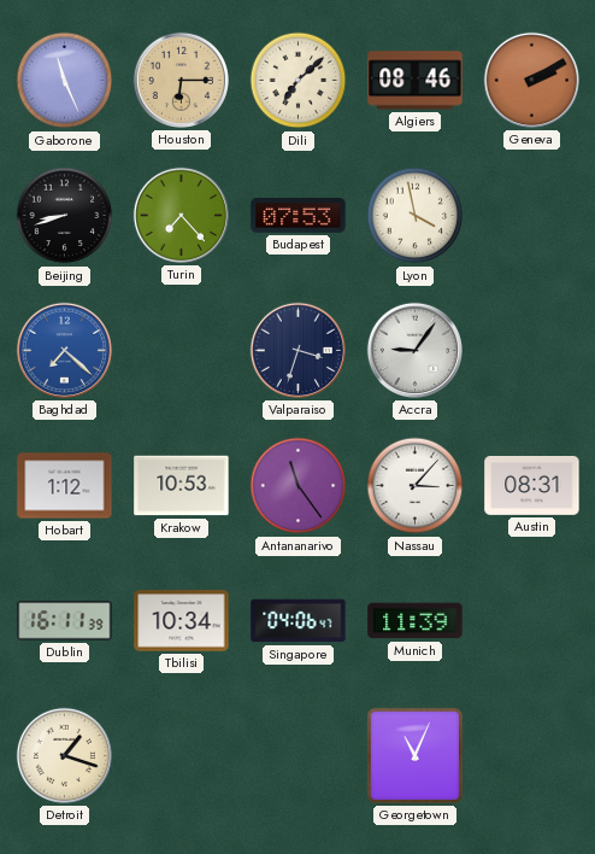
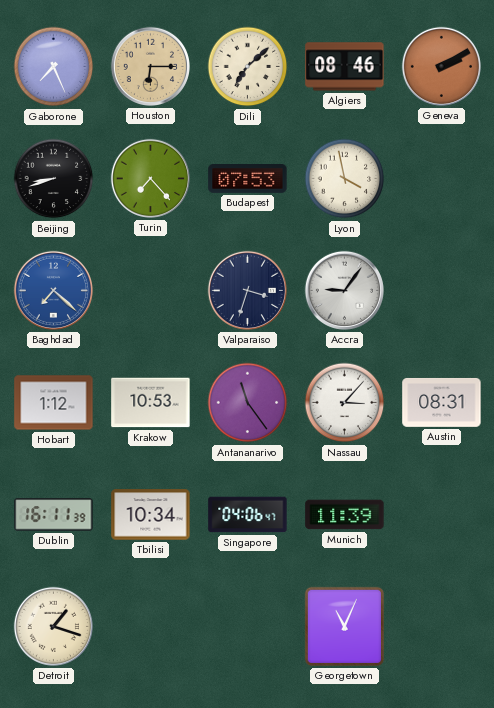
Gaborone: 11:26 -> 7:26
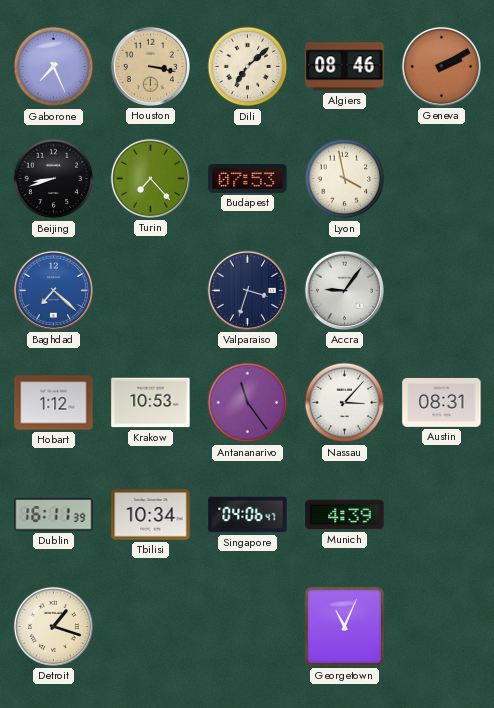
Houston: 6:15 -> 3:17
Munich: 11:39 -> 4:39
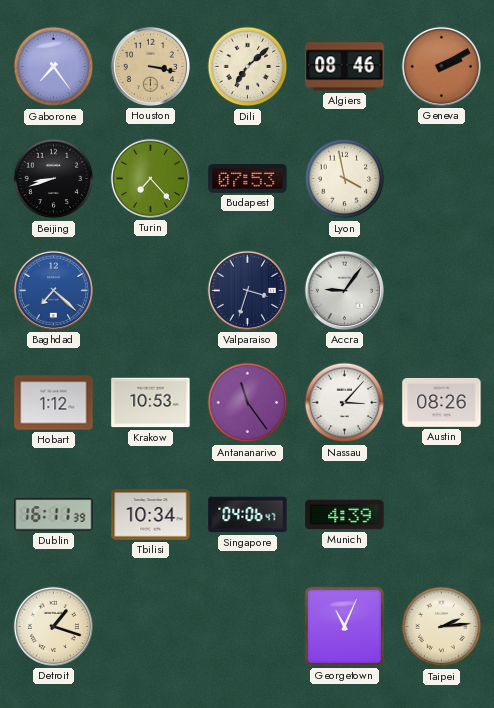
Gaborone: 7:26 -> 7:24
Austin: 08:31 -> 08:26
Taipei: none -> 2:14
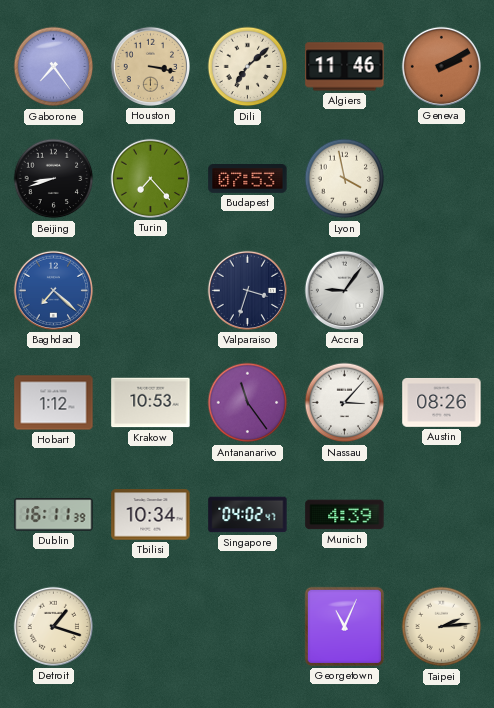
Algiers: 08:46 -> 11:46
Singapore: 04:06 -> 04:02
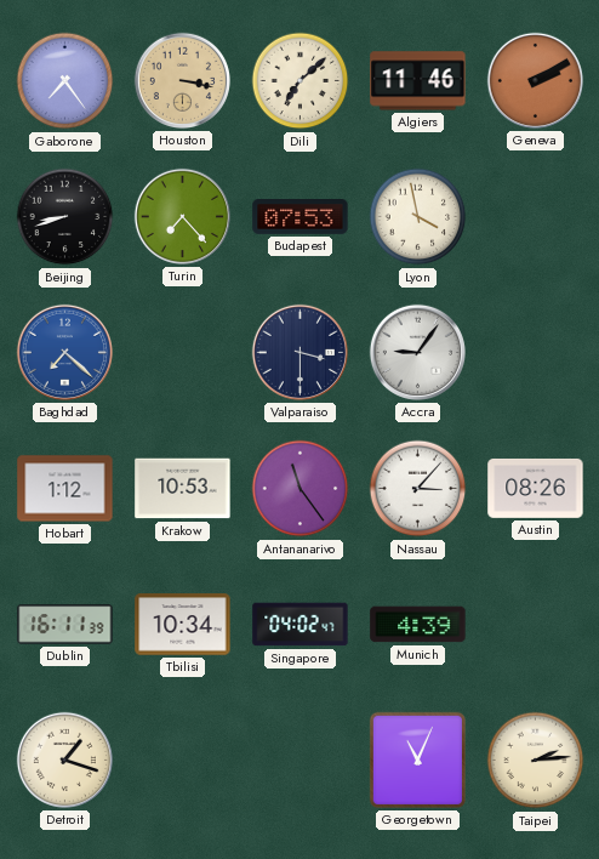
Valparaiso: 3:33 -> 3:30
